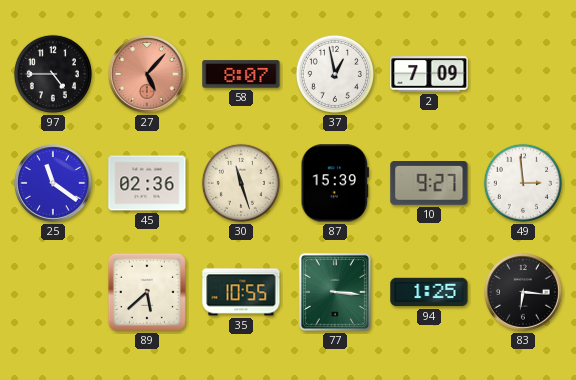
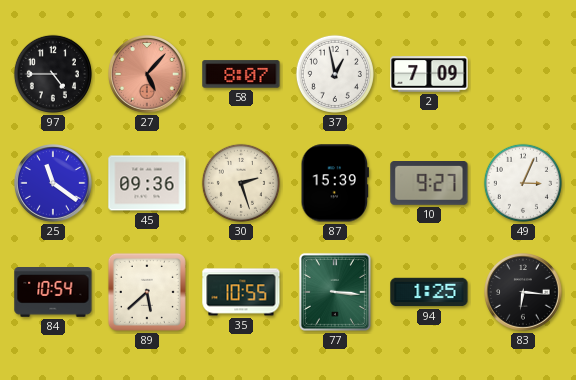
45: 02:36 -> 09:36
30: 11:27 -> 2:27
49: 2:59 -> 3:04
84: none -> 10:54
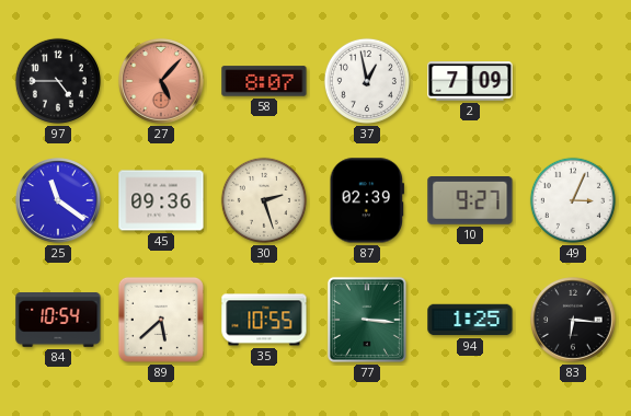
87: 15:39 -> 02:39
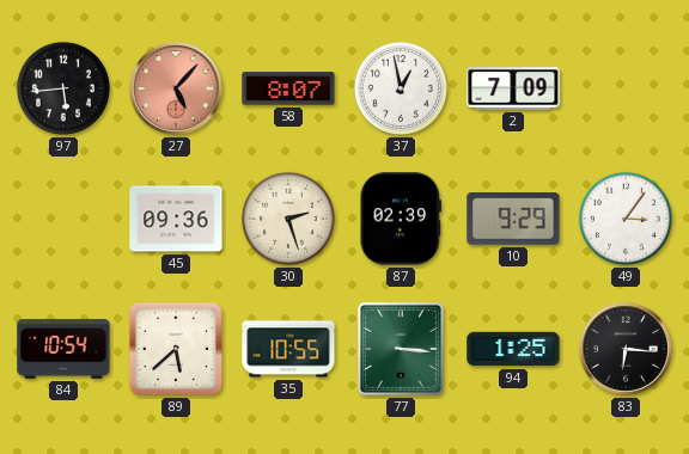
97: 4:45 -> 5:44
25: 11:21 -> none
10: 9:27 -> 9:29
49: 3:04 -> 3:06
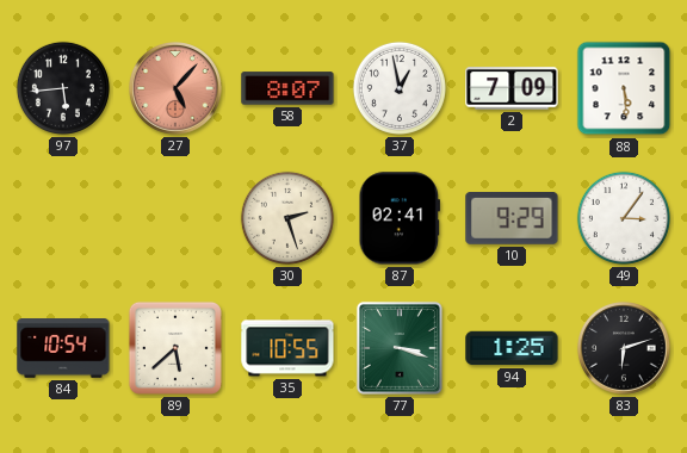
88: none -> 5:29
45: 09:36 -> none
87: 02:39 -> 02:41
77: 3:16 -> 3:18
83: 6:16 -> 6:12
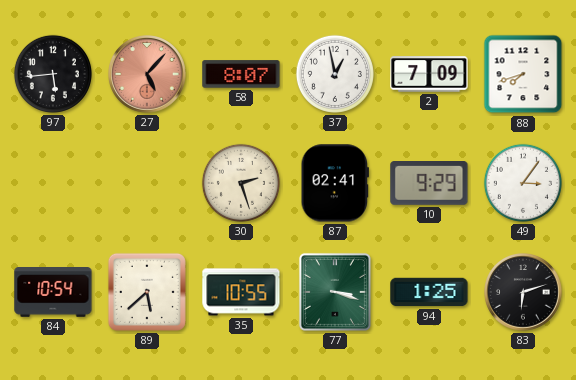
88: 5:29 -> 7:42
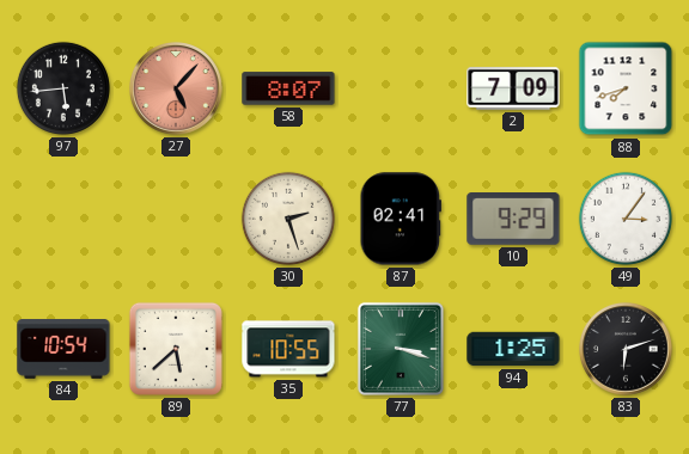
37: 12:58 -> none
